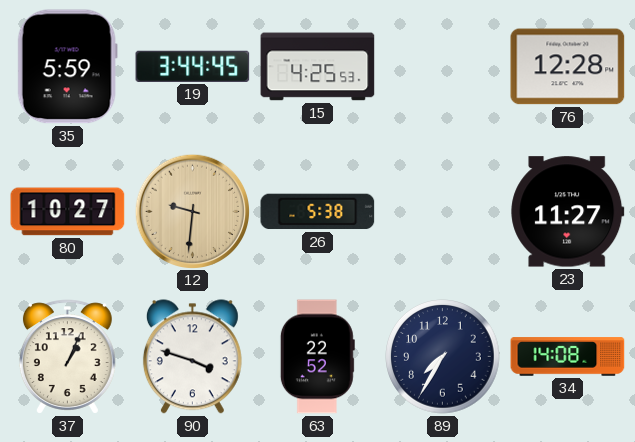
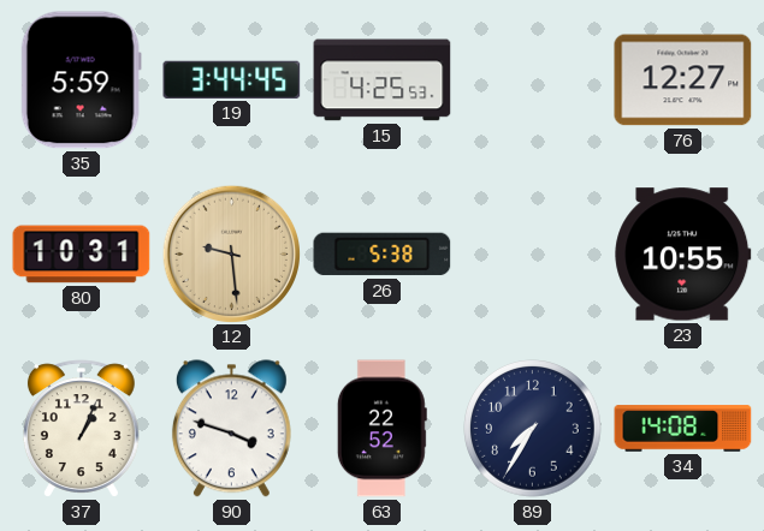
76: 12:28 -> 12:27
80: 10:27 -> 10:31
12: 9:31 -> 9:29
23: 11:27 -> 10:55
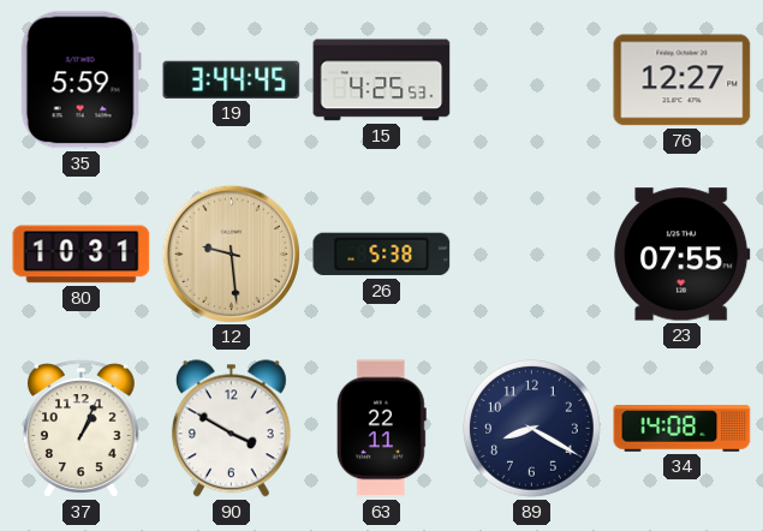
23: 10:55 -> 07:55
90: 3:48 -> 3:50
63: 22:52 -> 22:11
89: 7:35 -> 8:20
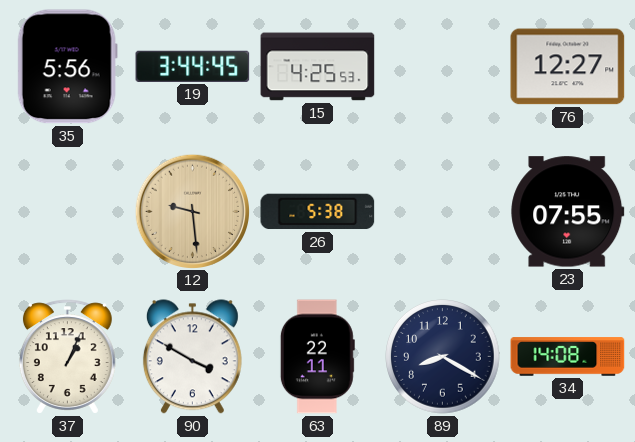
35: 5:59 -> 5:56
80: 10:31 -> none
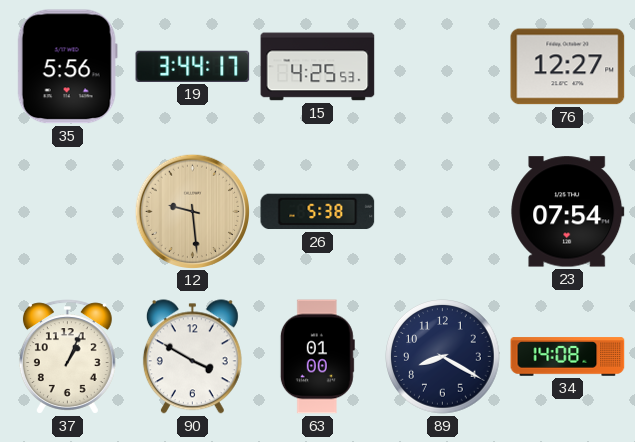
19: 3:44:45 -> 3:44:17
23: 07:55 -> 07:54
63: 22:11 -> 01:00
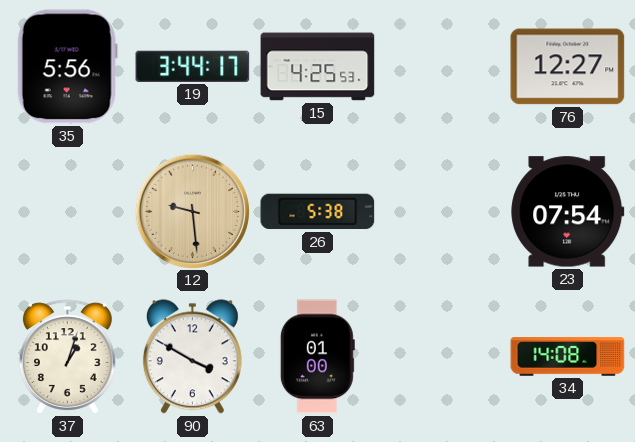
37: 1:04 -> 1:03
89: 8:20 -> none
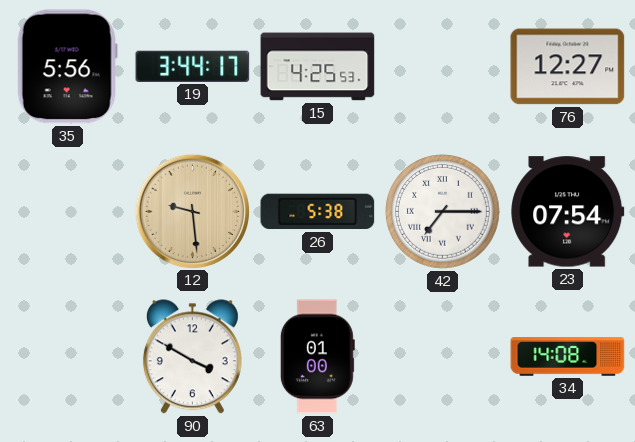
42: none -> 7:15
37: 1:03 -> none
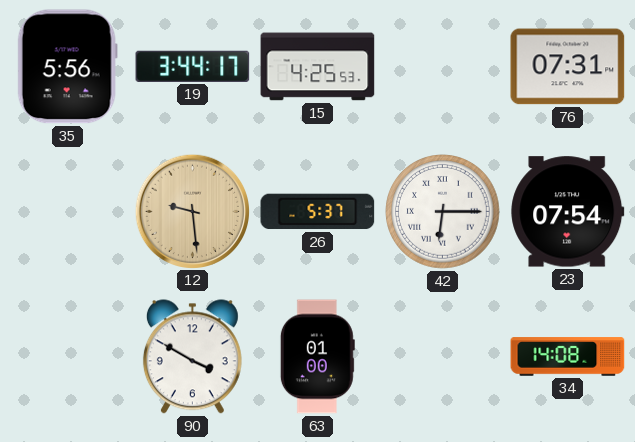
76: 12:27 -> 07:31
26: 5:38 -> 5:37
42: 7:15 -> 6:15
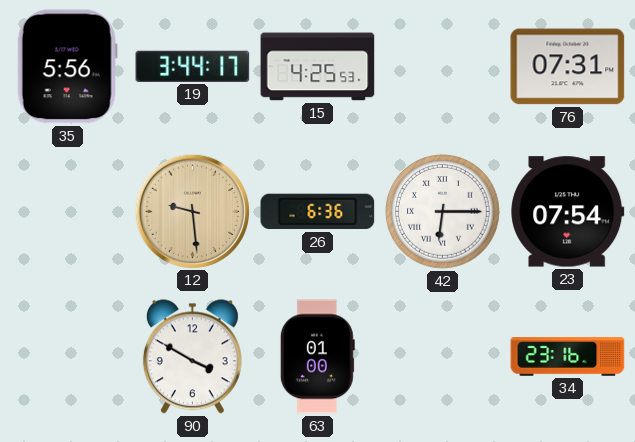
26: 5:37 -> 6:36
34: 14:08 -> 23:16
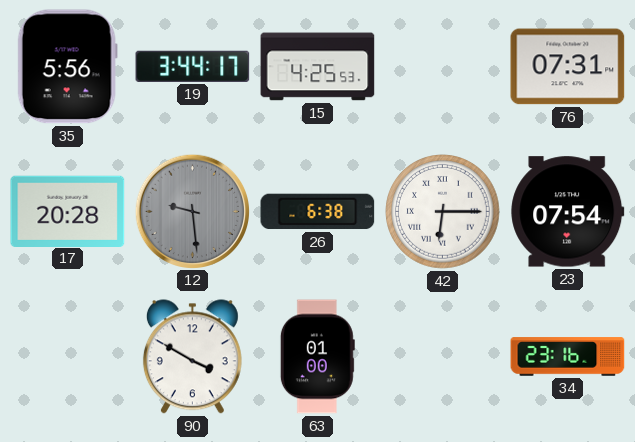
17: none -> 20:28
12 dial: champagne -> grey
26: 6:36 -> 6:38
